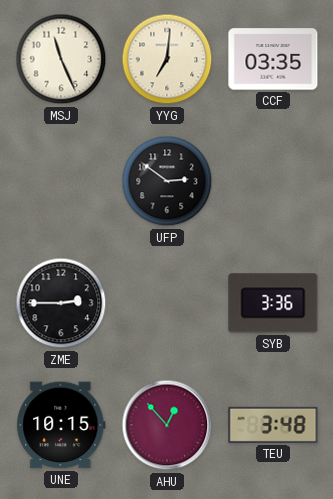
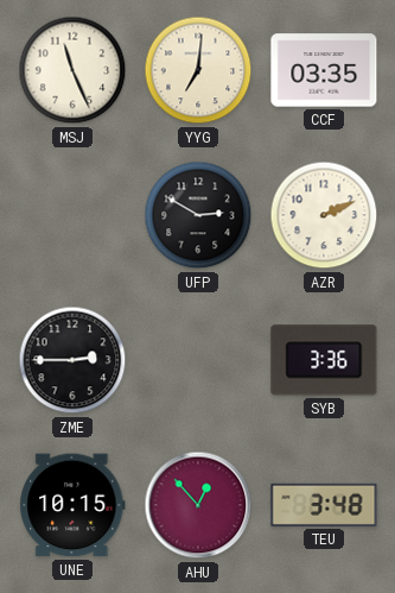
UFP: 2:51 -> 2:50
AZR: none -> 2:11
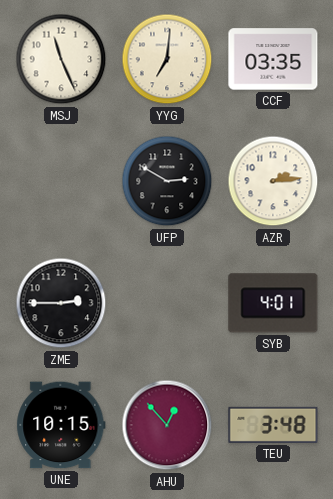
AZR: 2:11 -> 2:14
SYB: 3:36 -> 4:01
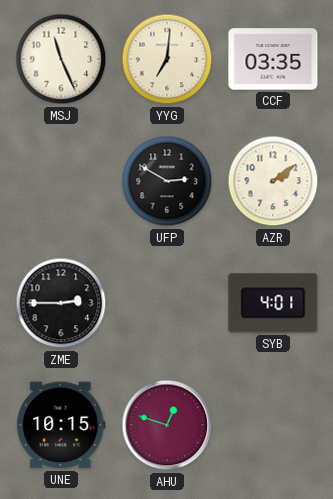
AZR: 2:14 -> 2:09
AHU: 12:53 -> 12:48
TEU: 3:48 -> none
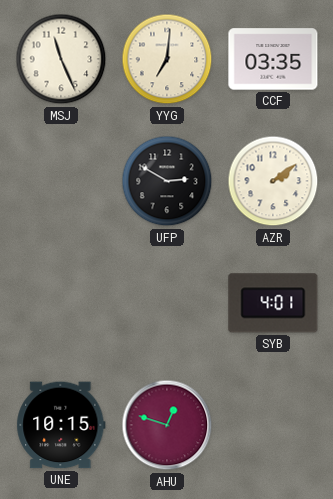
ZME: 2:45 -> none
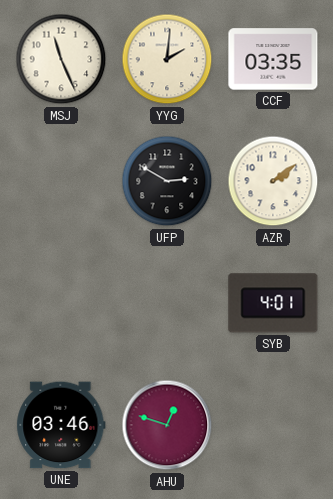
YYG: 7:01 -> 2:01
UNE: 10:15 -> 03:46
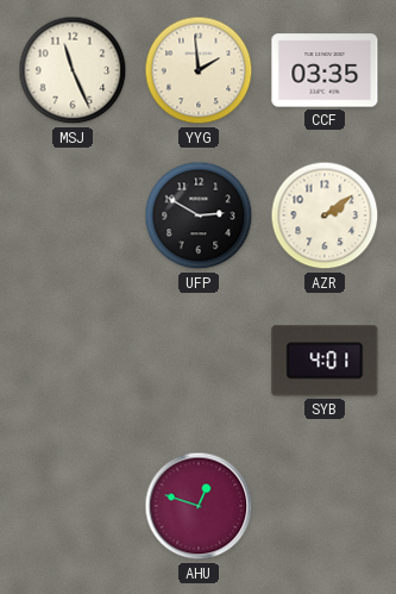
YYG: 2:01 -> 1:59
UNE: 03:46 -> none
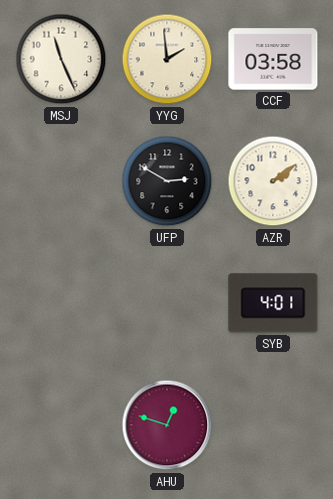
CCF: 03:35 -> 03:58
